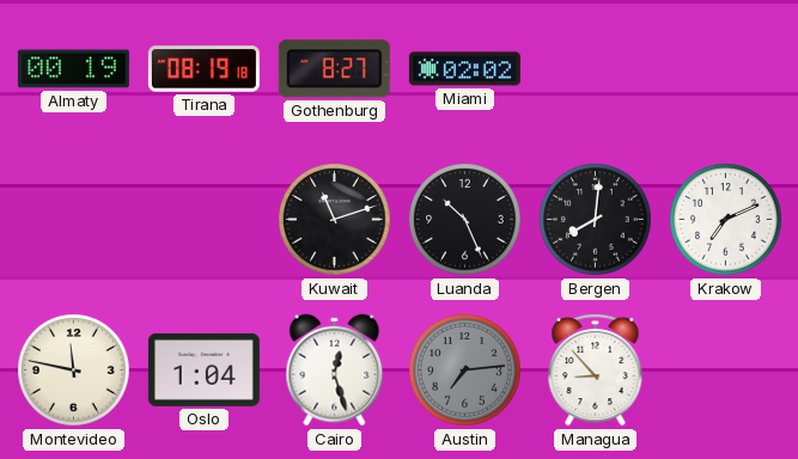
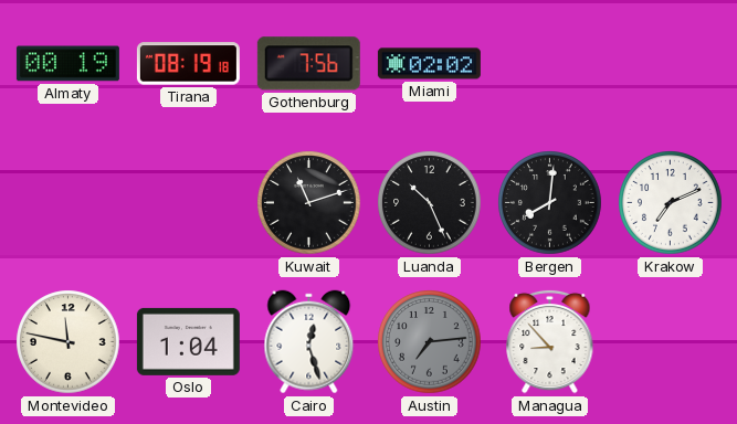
Gothenburg: 8:27 -> 7:56
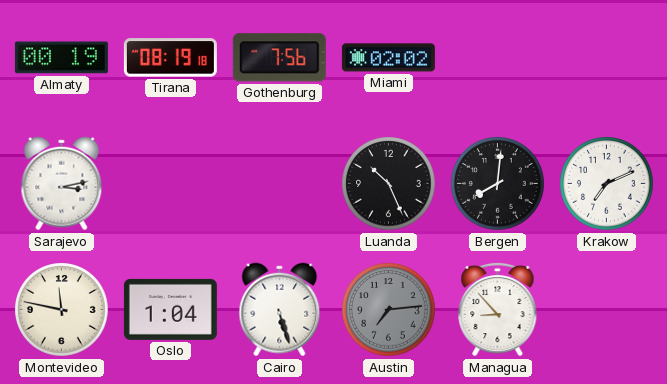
Sarajevo: none -> 3:13
Kuwait: 11:12 -> none
Cairo: 12:27 -> 5:27
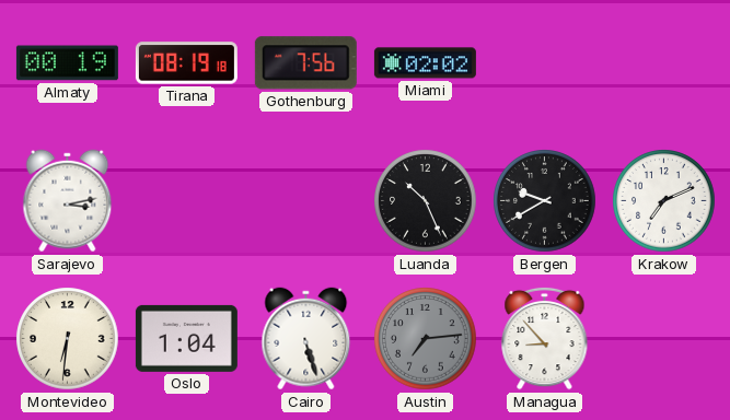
Bergen: 8:01 -> 9:40
Montevideo: 11:47 -> 6:31
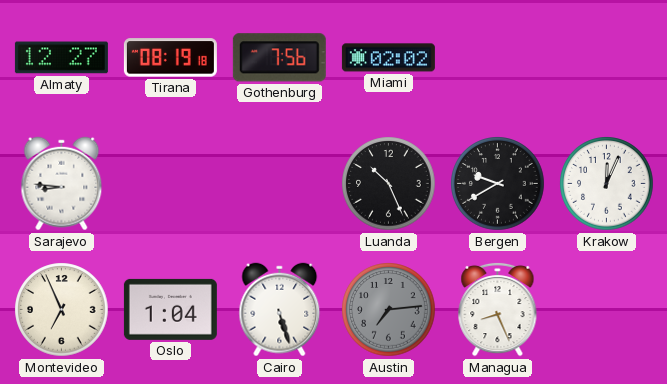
Almaty: 00:19 -> 12:27
Sarajevo: 3:13 -> 8:46
Krakow: 7:11 -> 12:04
Montevideo: 6:31 -> 6:56
Managua: 8:53 -> 8:26
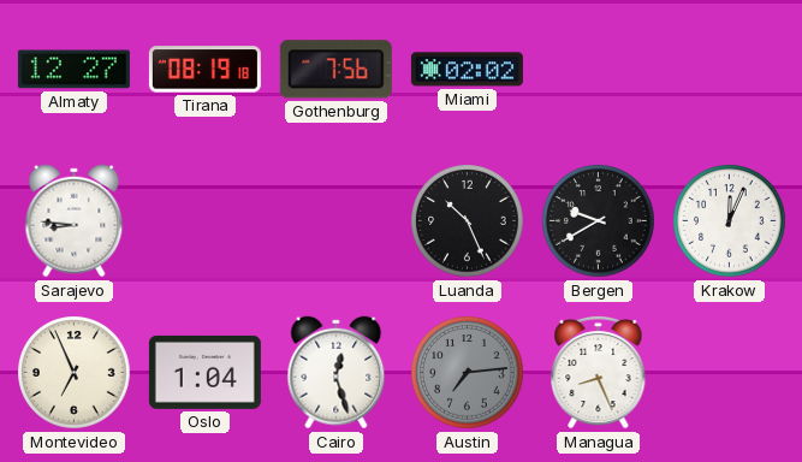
Cairo: 5:27 -> 12:27
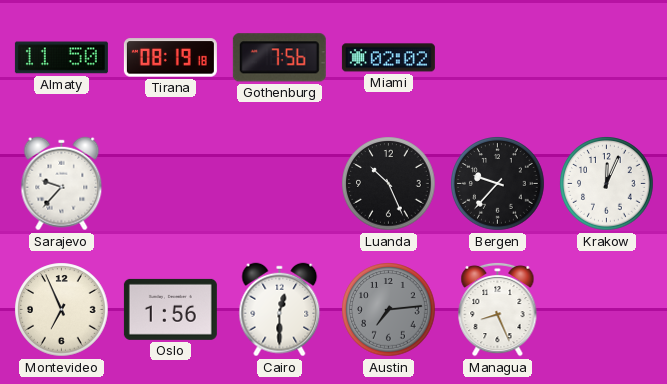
Almaty: 12:27 -> 11:50
Sarajevo: 8:46 -> 9:37
Bergen: 9:40 -> 9:37
Oslo: 1:04 -> 1:56
Cairo: 12:27 -> 12:30
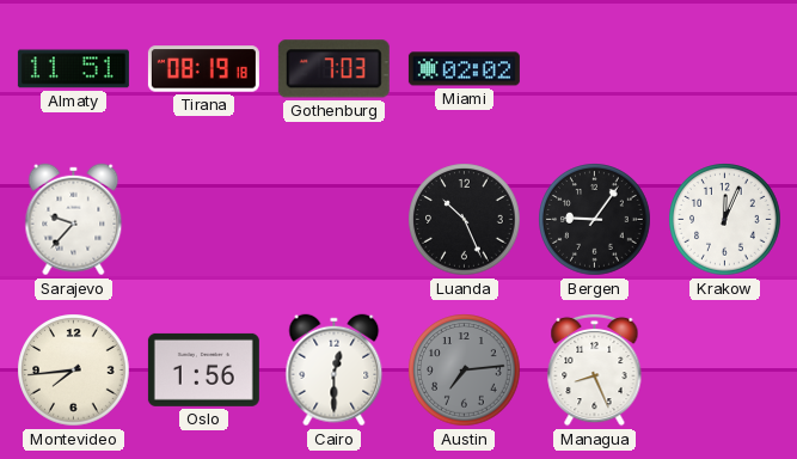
Almaty: 11:50 -> 11:51
Gothenburg: 7:56 -> 7:03
Bergen: 9:37 -> 9:06
Montevideo: 6:56 -> 7:44
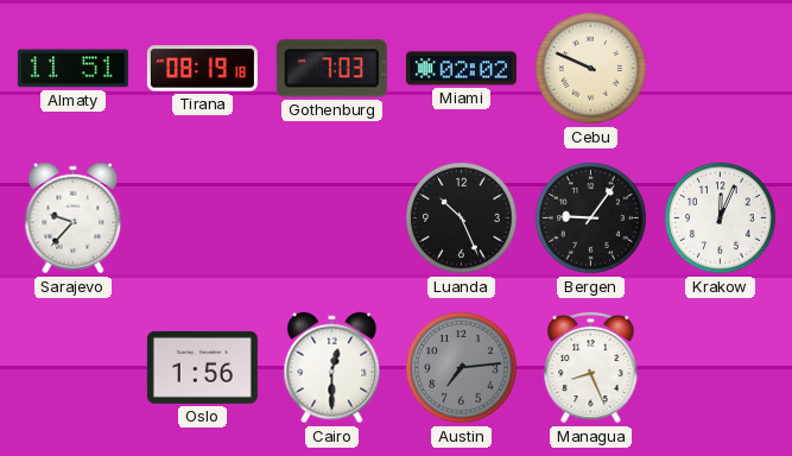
Cebu: none -> 9:49
Montevideo: 7:44 -> none
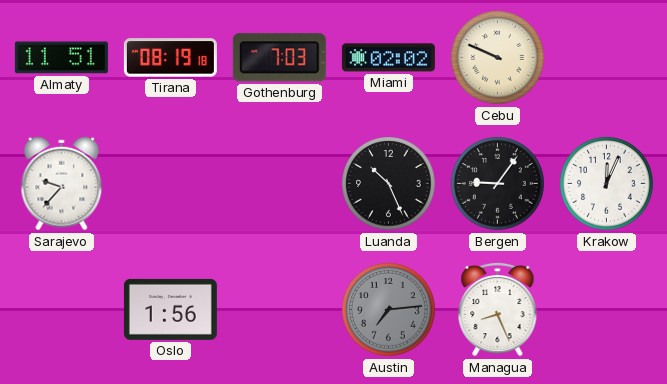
Cairo: 12:30 -> none
